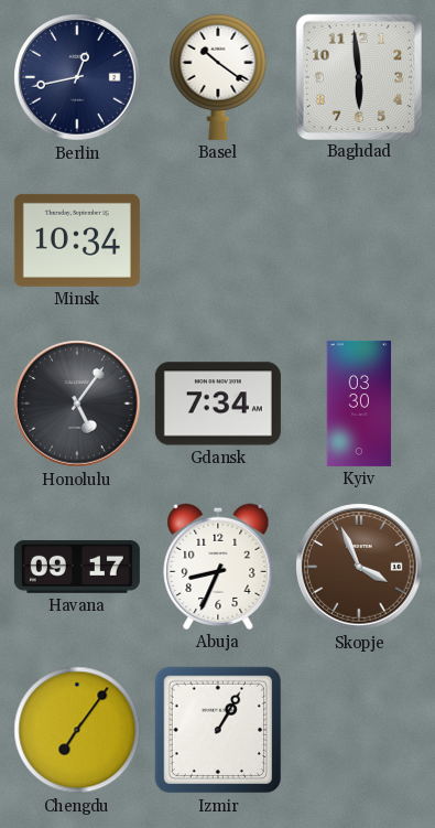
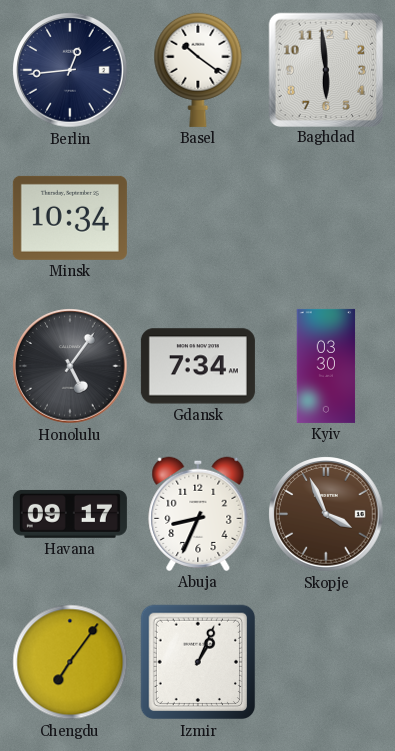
Berlin: 12:43 -> 12:44
Izmir: 1:05 -> 1:04
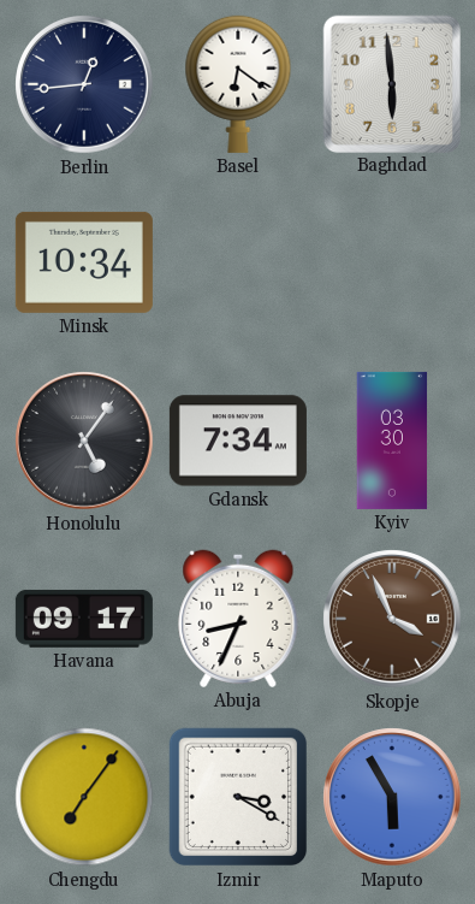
Basel: 10:21 -> 6:21
Izmir: 1:04 -> 3:20
Maputo: none -> 5:55
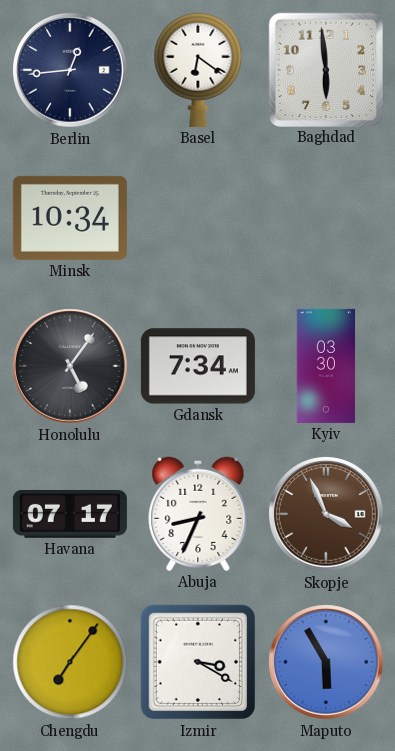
Havana: 09:17 -> 07:17
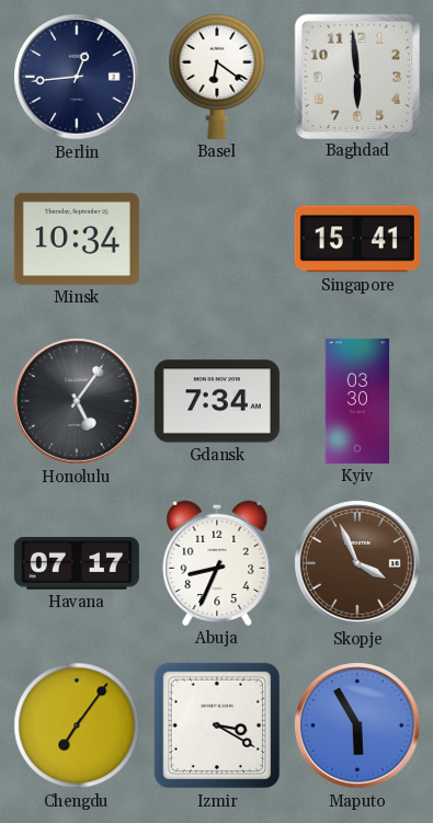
Singapore: none -> 15:41
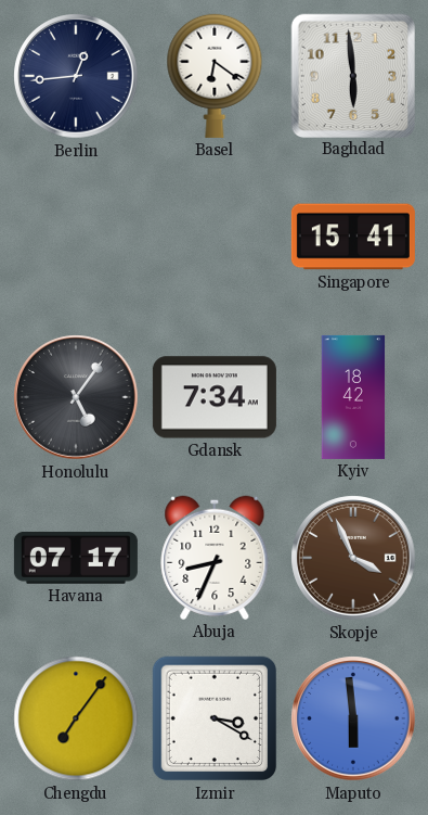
Minsk: 10:34 -> none
Kyiv: 03:30 -> 18:42
Maputo: 5:55 -> 5:59
